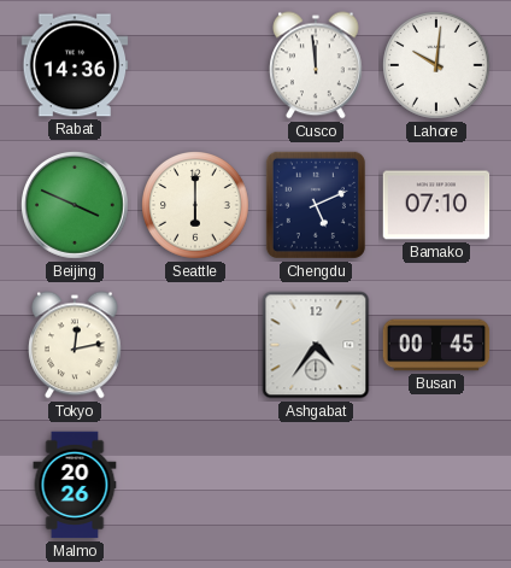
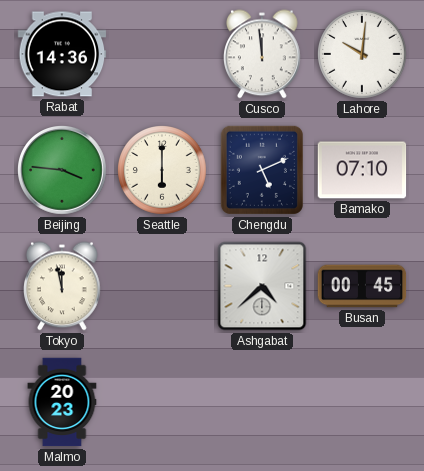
Beijing: 3:49 -> 3:46
Tokyo: 12:13 -> 11:58
Ashgabat: 4:36 -> 4:38
Malmo: 20:26 -> 20:23
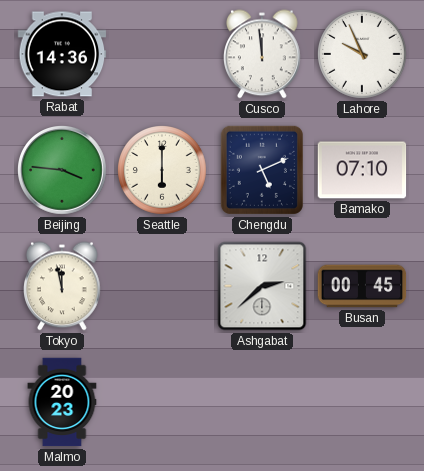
Lahore: 10:01 -> 9:56
Ashgabat: 4:38 -> 2:38
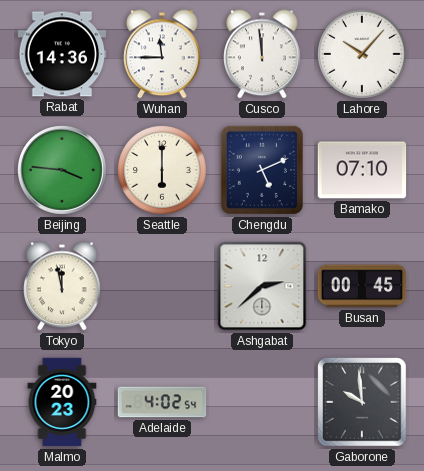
Wuhan: none -> 11:45
Lahore: 9:56 -> 10:07
Adelaide: none -> 4:02
Gaborone: none -> 9:59
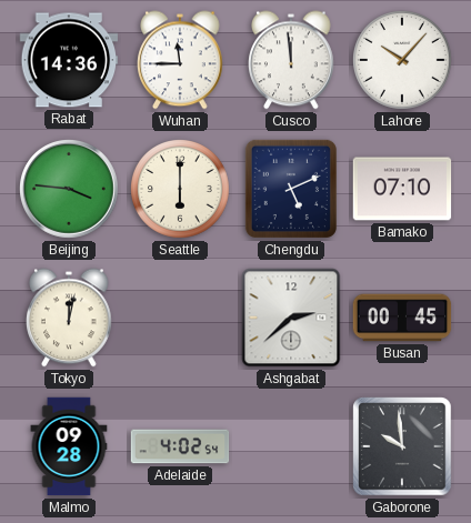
Tokyo: 11:58 -> 12:02
Malmo: 20:23 -> 09:28
